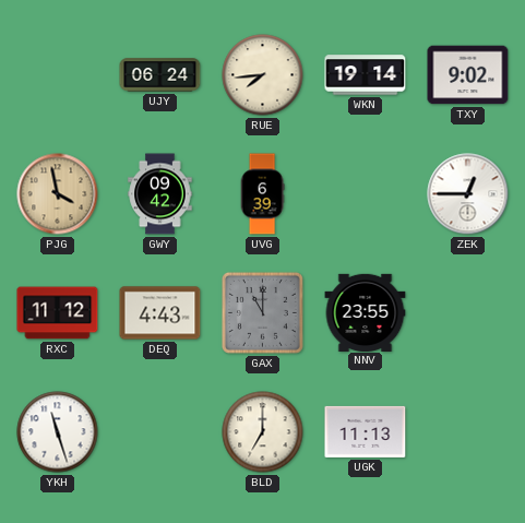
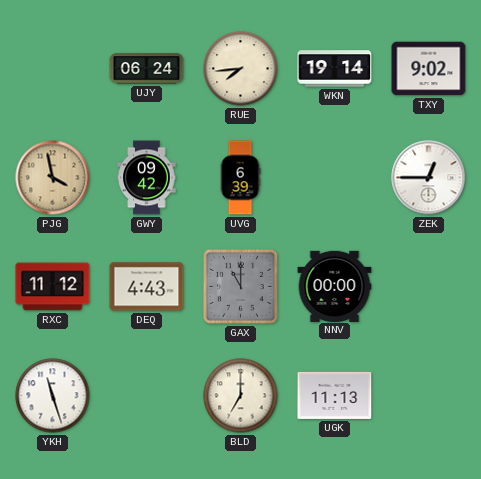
NNV: 23:55 -> 00:00
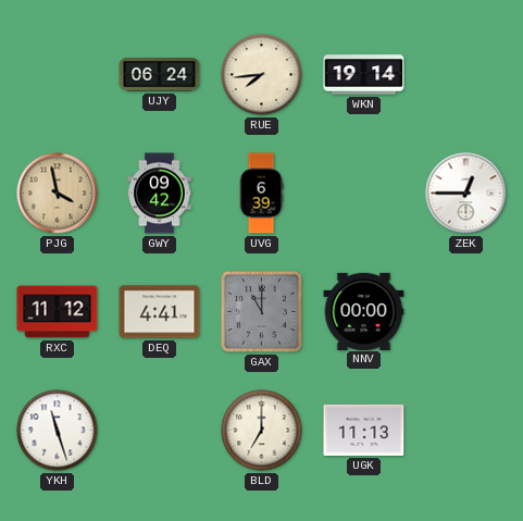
TXY: 9:02 -> none
DEQ: 4:43 -> 4:41
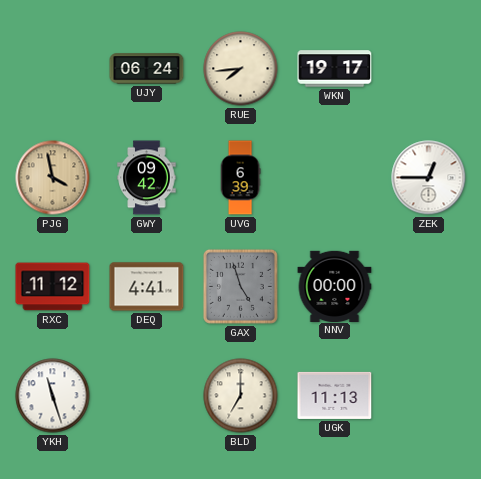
WKN: 19:14 -> 19:17
GAX: 11:00 -> 4:57
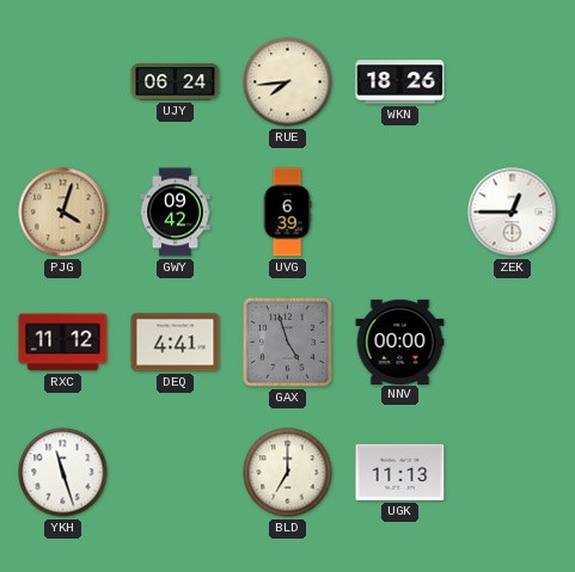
WKN: 19:17 -> 18:26
PJG: 3:58 -> 4:03
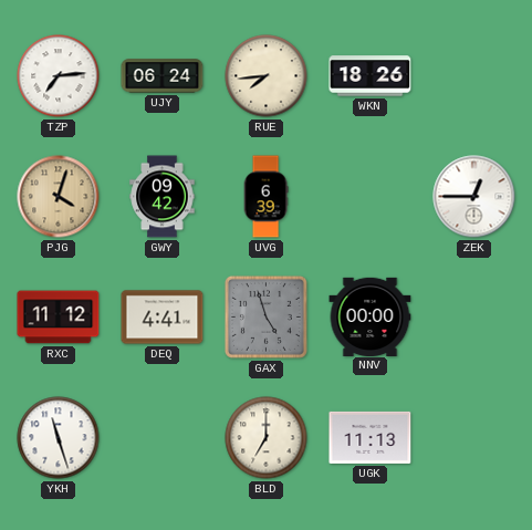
TZP: none -> 7:14
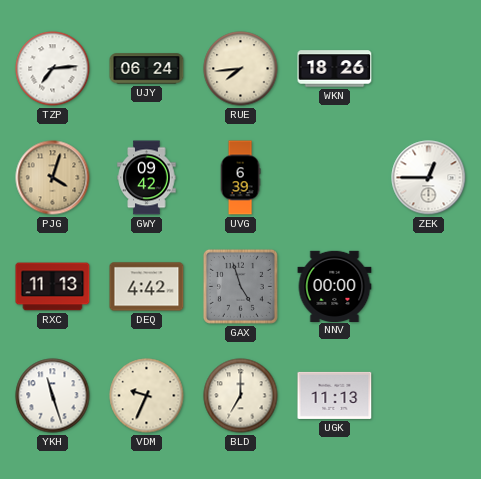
RXC: 11:12 -> 11:13
DEQ: 4:41 -> 4:42
VDM: none -> 9:34
